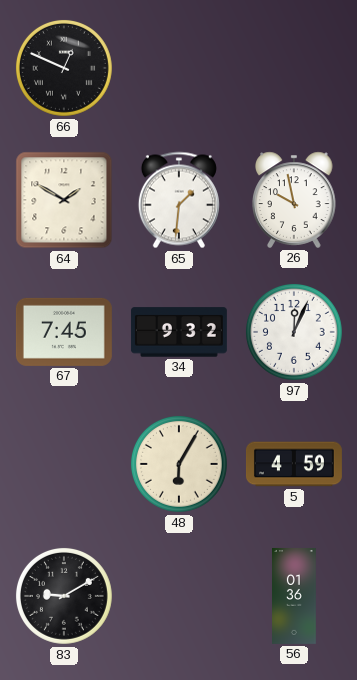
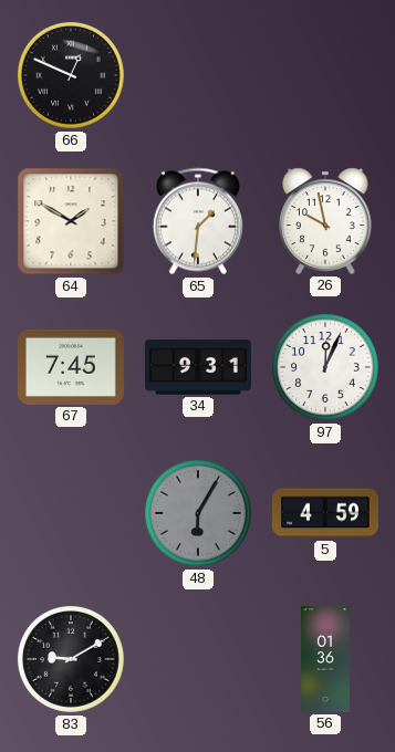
34: 9:32 -> 9:31
48 dial: cream -> grey
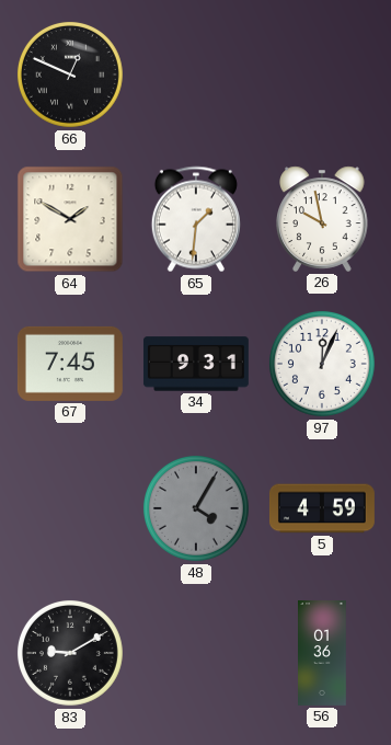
48: 6:05 -> 4:05
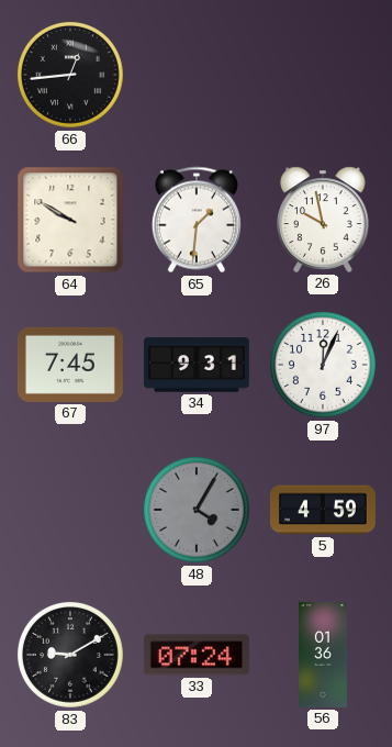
66: 12:49 -> 12:44
64: 1:50 -> 9:50
33: none -> 07:24
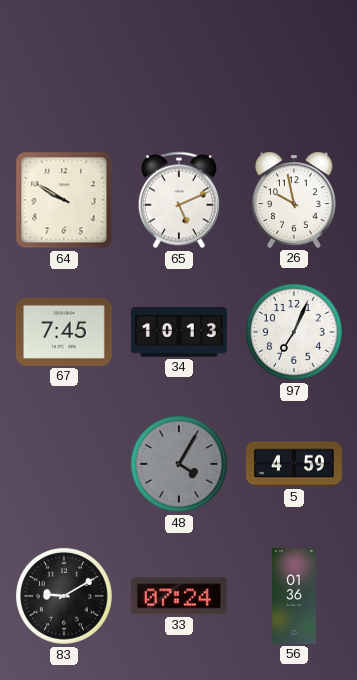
66: 12:44 -> none
65: 1:31 -> 5:11
34: 9:31 -> 10:13
97: 12:04 -> 7:04
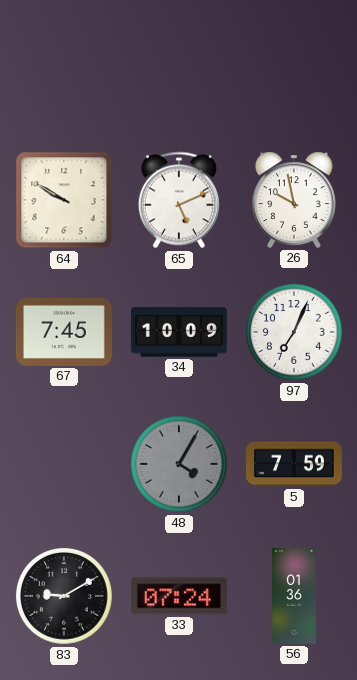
34: 10:13 -> 10:09
5: 4:59 -> 7:59
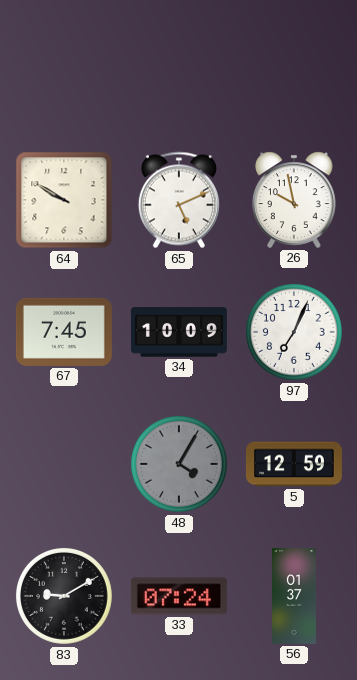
5: 7:59 -> 12:59
56: 01:36 -> 01:37
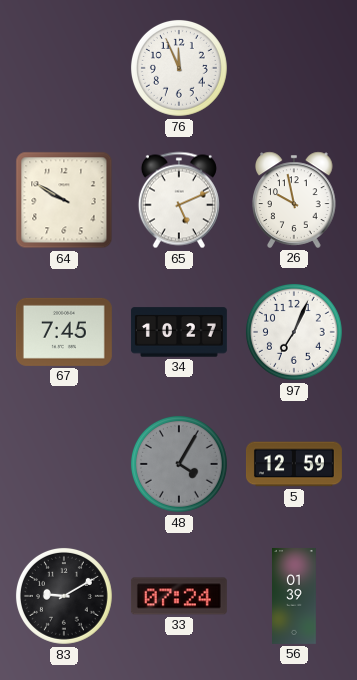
76: none -> 11:56
34: 10:09 -> 10:27
56: 01:37 -> 01:39
